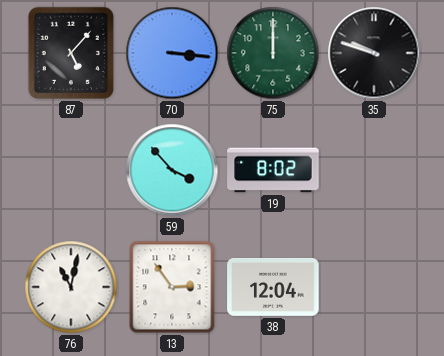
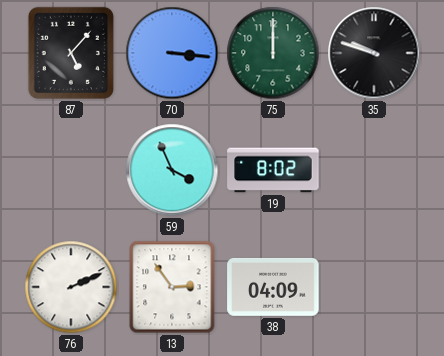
59: 3:53 -> 3:56
76: 11:02 -> 2:11
38: 12:04 -> 04:09
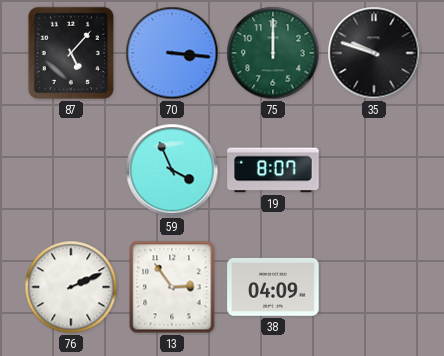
19: 8:02 -> 8:07
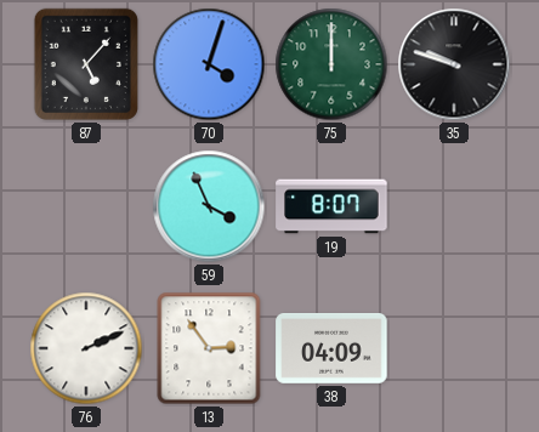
70: 3:16 -> 4:03
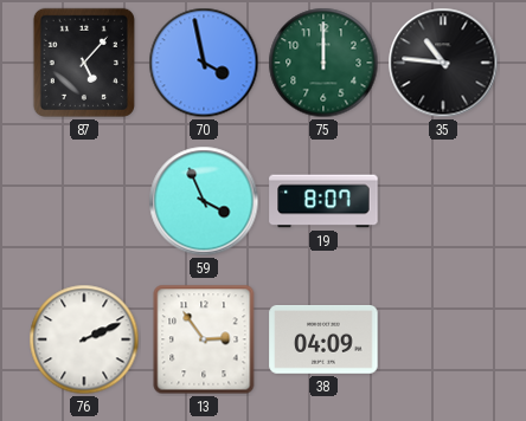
70: 4:03 -> 3:58
35: 9:48 -> 10:46
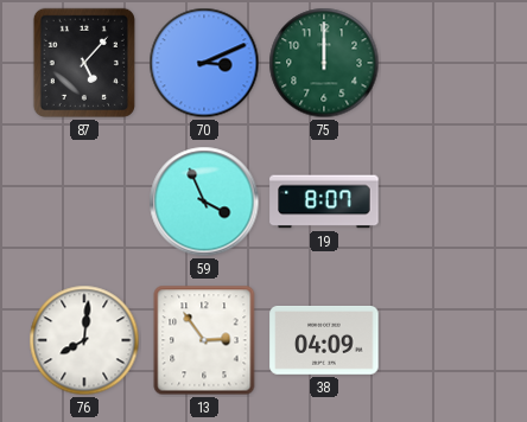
70: 3:58 -> 3:11
35: 10:46 -> none
76: 2:11 -> 8:01
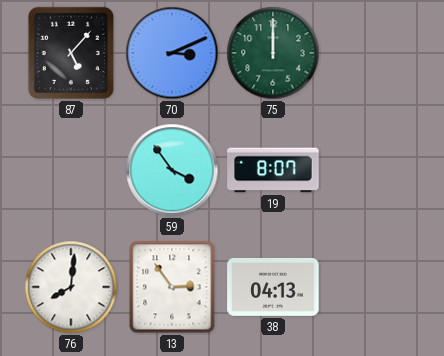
59: 3:56 -> 3:54
38: 04:09 -> 04:13
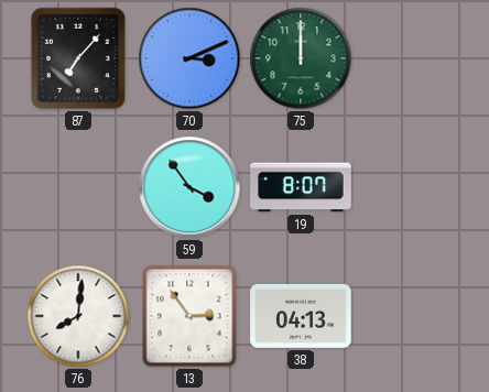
87: 5:07 -> 7:07
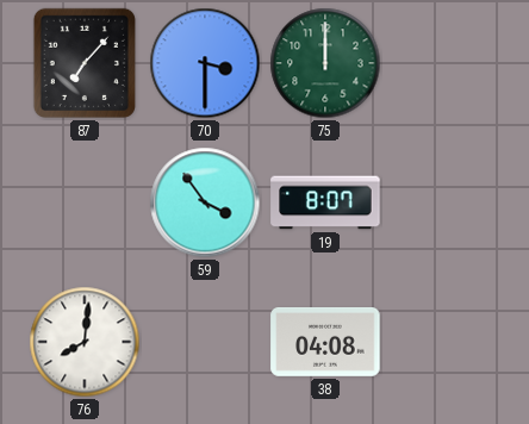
70: 3:11 -> 3:30
13: 2:54 -> none
38: 04:13 -> 04:08
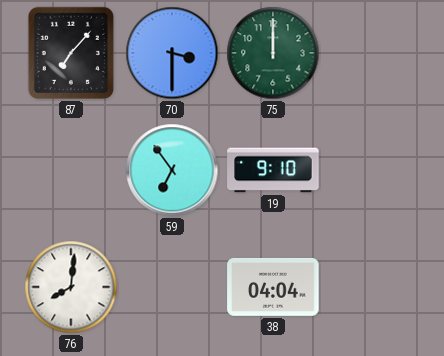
59: 3:54 -> 6:54
19: 8:07 -> 9:10
38: 04:08 -> 04:04
